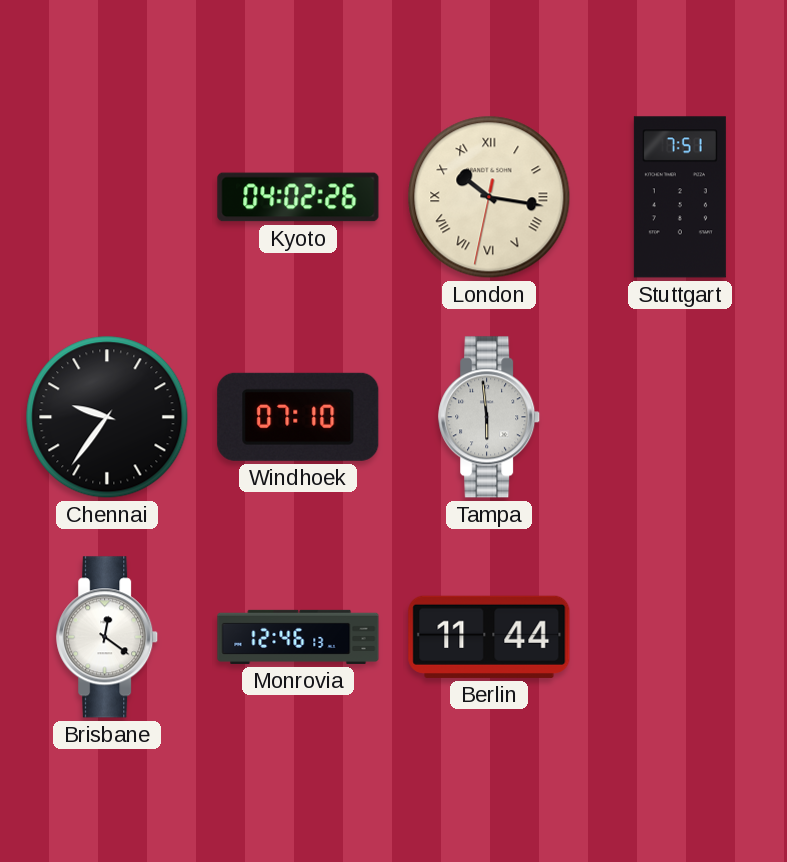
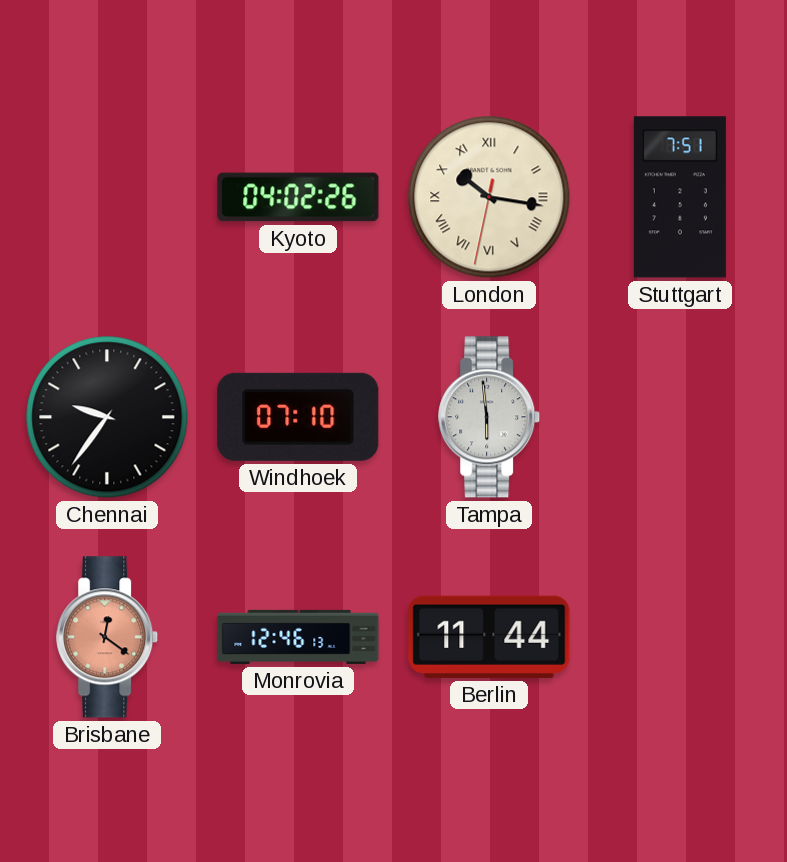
Brisbane dial: white -> salmon
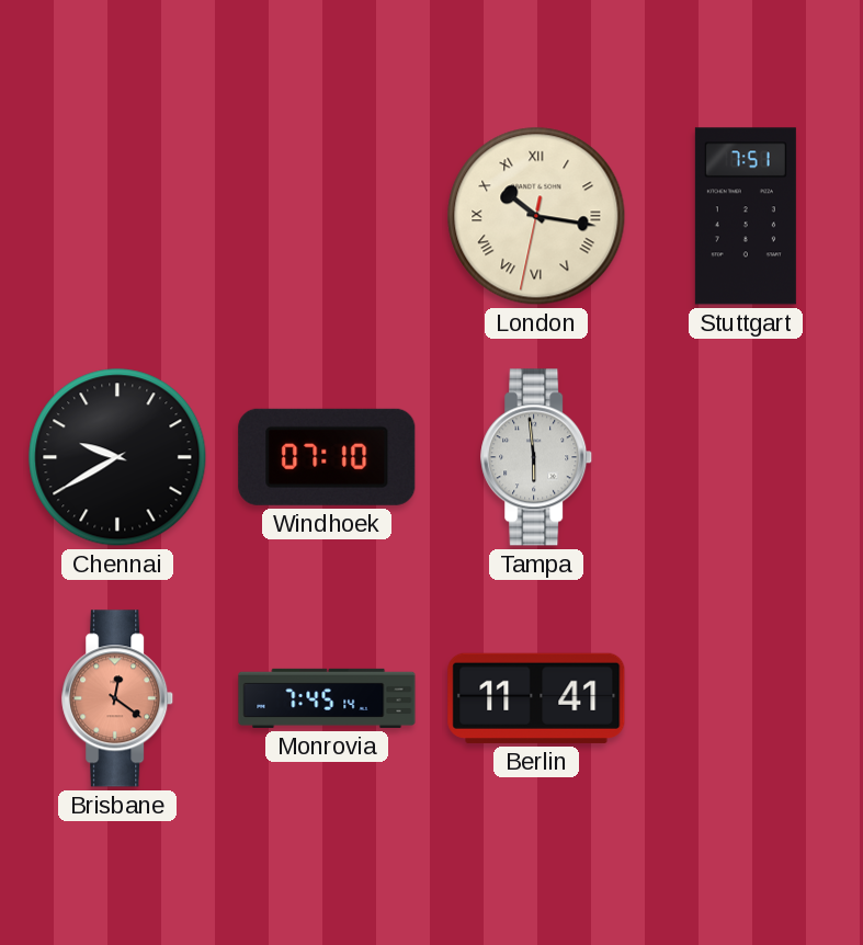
Kyoto: 04:02 -> none
Chennai: 9:36 -> 9:40
Monrovia: 12:46 -> 7:45
Berlin: 11:44 -> 11:41
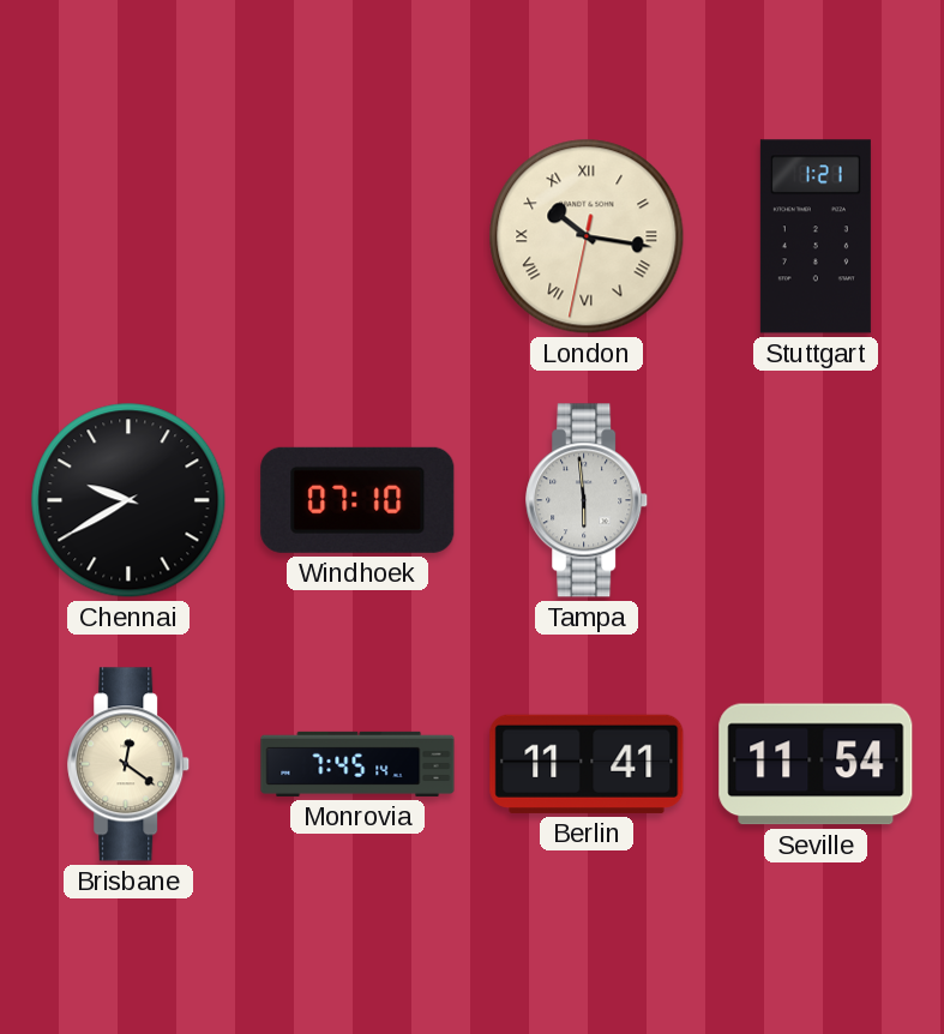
Stuttgart: 7:51 -> 1:21
Brisbane dial: salmon -> cream
Seville: none -> 11:54
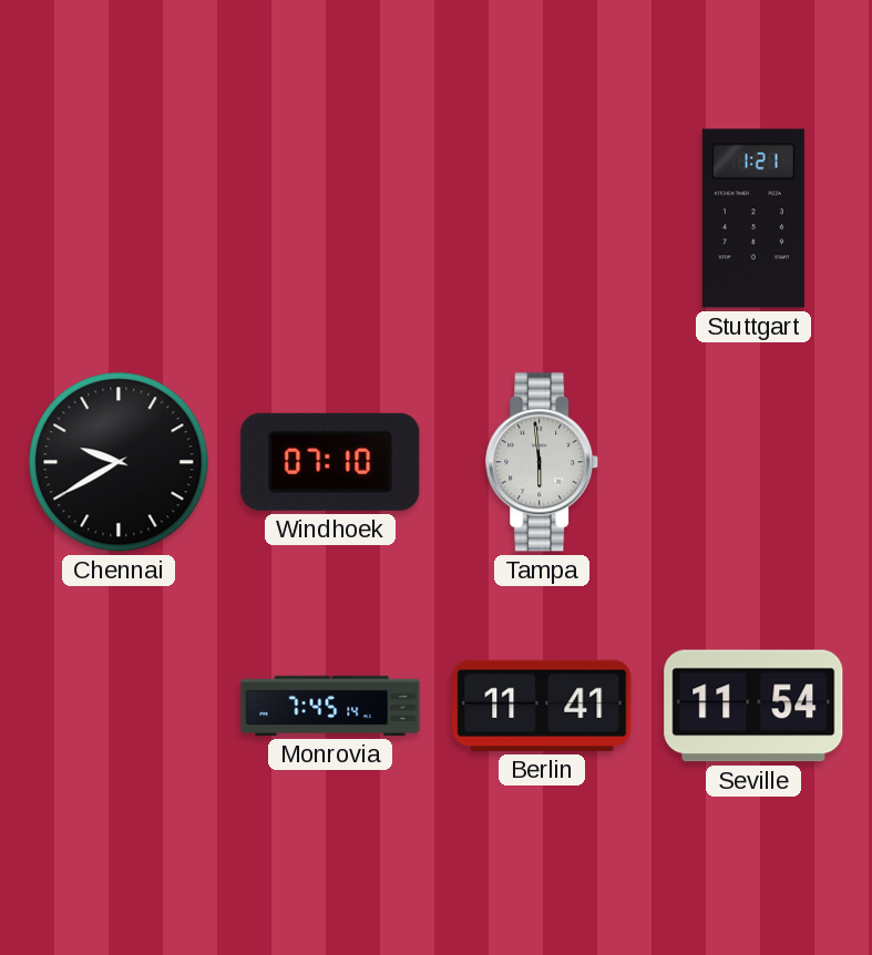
London: 10:16 -> none
Brisbane: 12:21 -> none
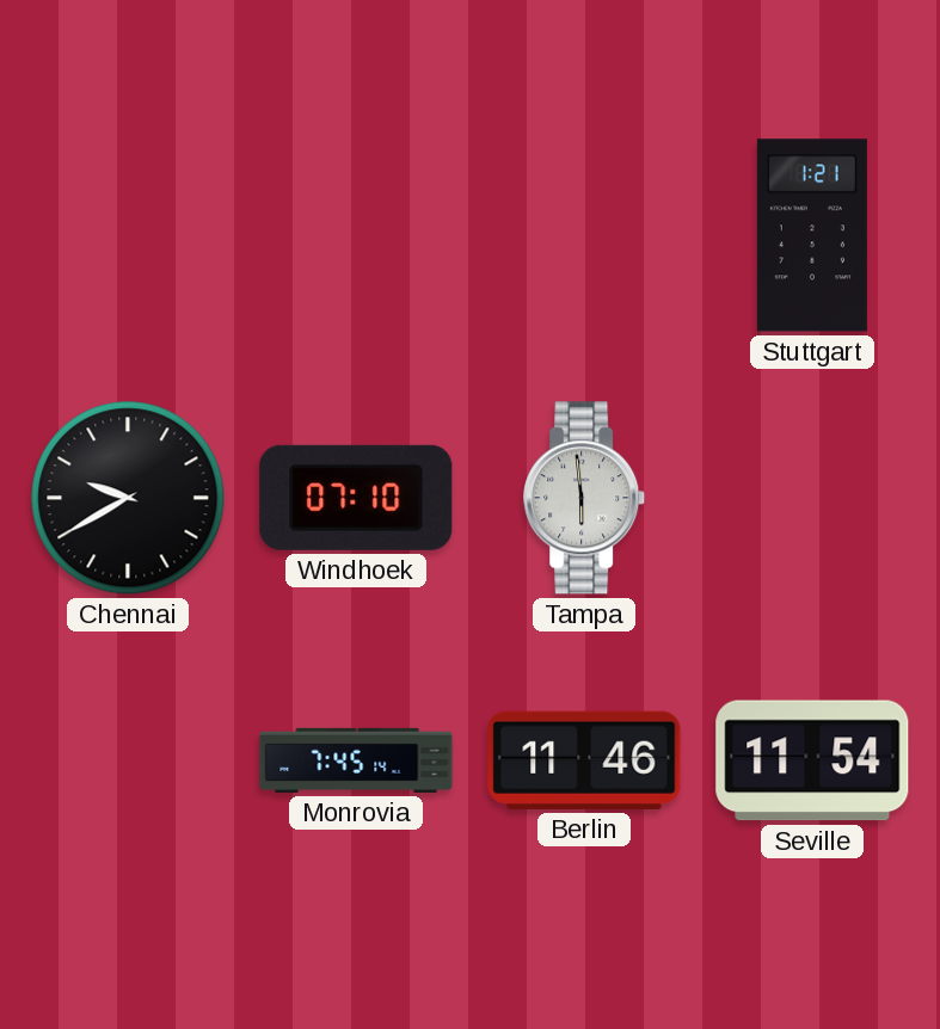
Berlin: 11:41 -> 11:46
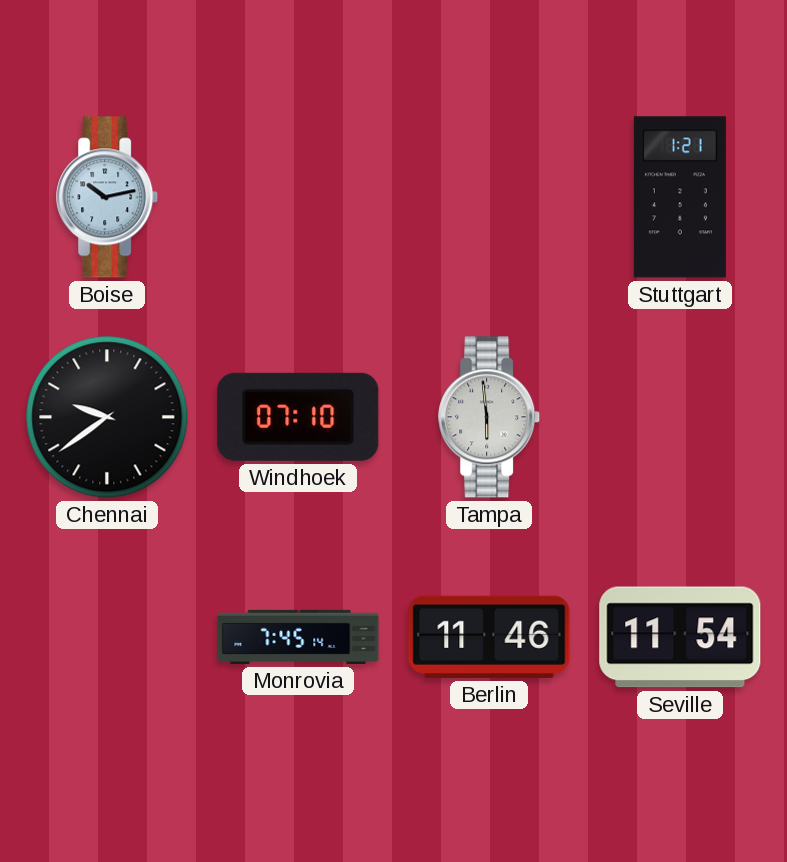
Boise: none -> 10:13
Chennai: 9:40 -> 9:39
